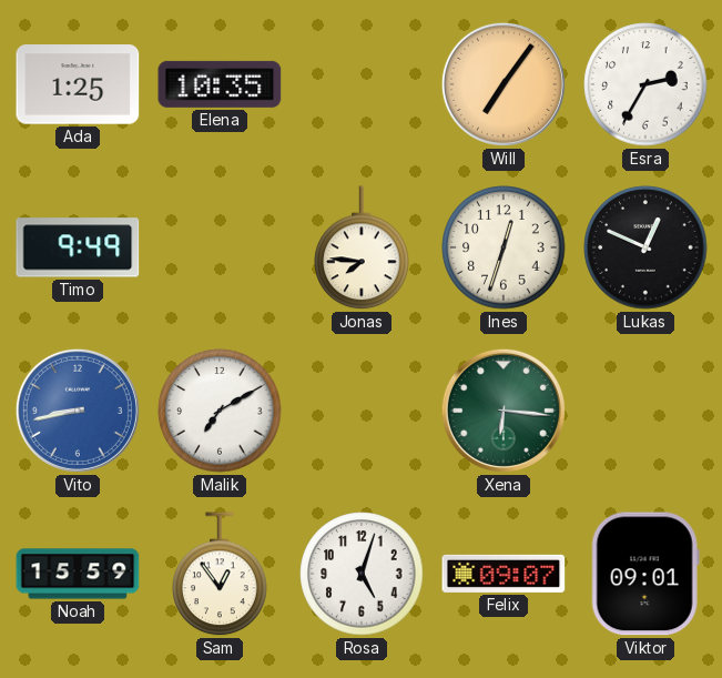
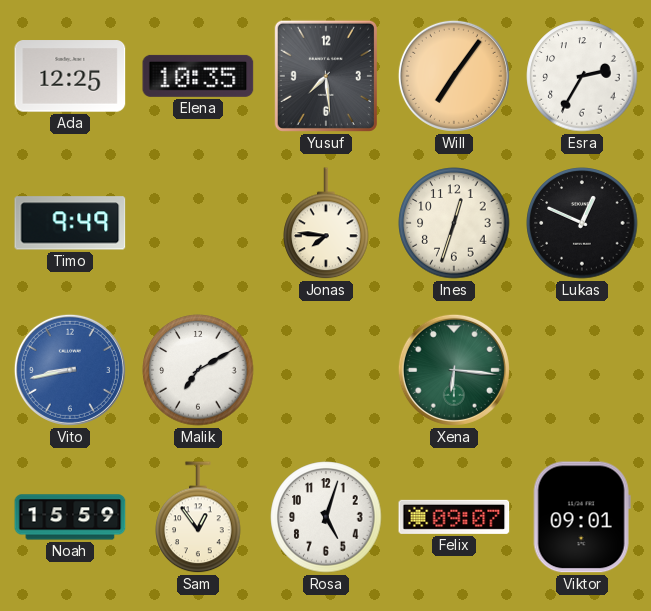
Ada: 1:25 -> 12:25
Yusuf: none -> 7:29
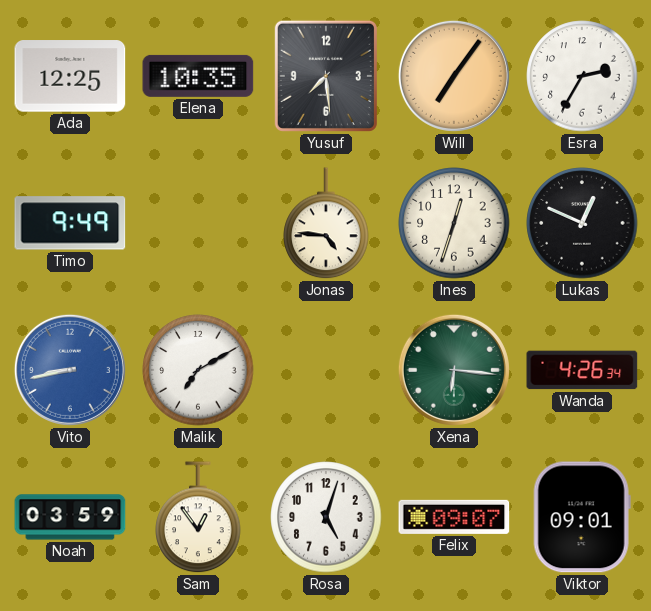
Jonas: 7:46 -> 4:46
Wanda: none -> 4:26
Noah: 15:59 -> 03:59
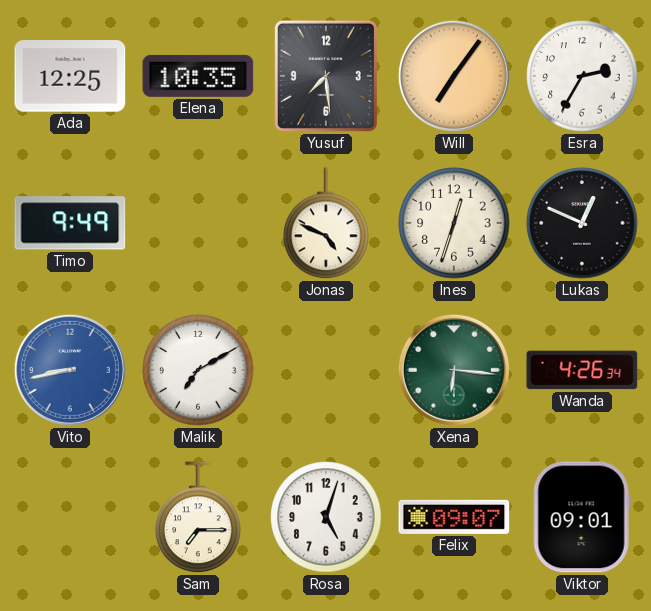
Jonas: 4:46 -> 4:49
Noah: 03:59 -> none
Sam: 12:54 -> 7:15
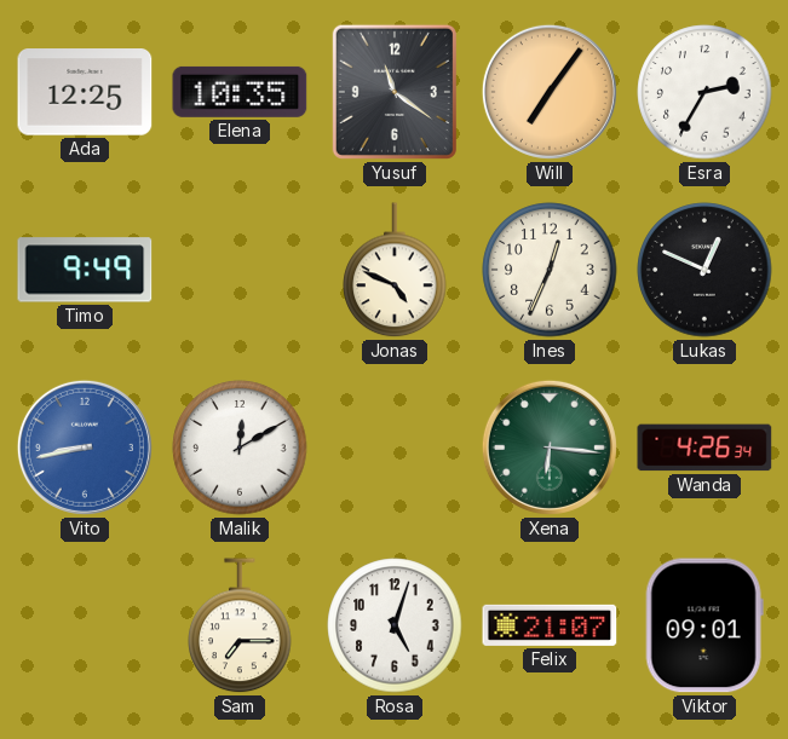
Yusuf: 7:29 -> 11:21
Ines: 12:33 -> 12:34
Malik: 7:10 -> 12:10
Felix: 09:07 -> 21:07
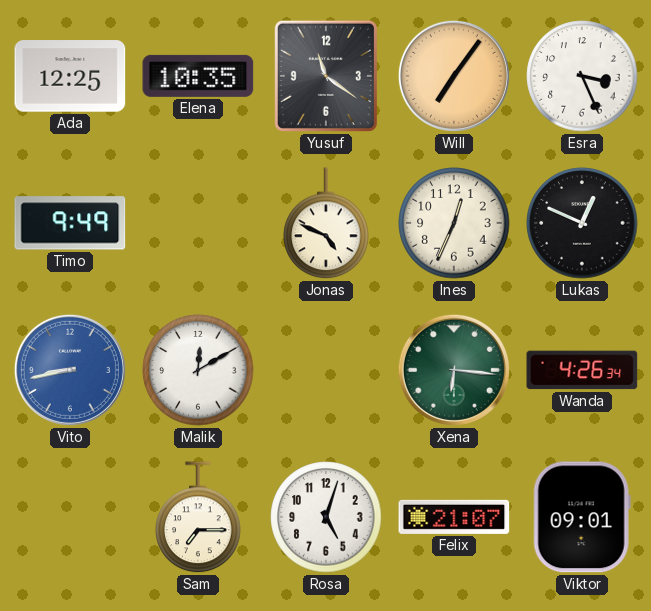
Esra: 2:35 -> 3:26
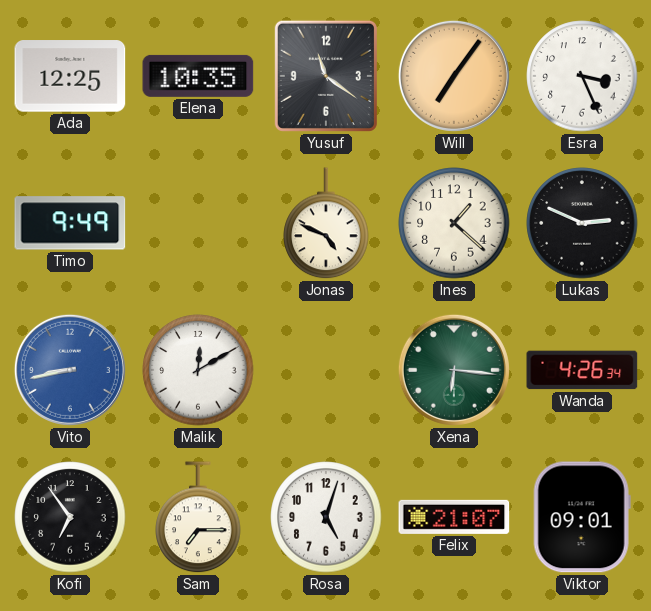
Ines: 12:34 -> 1:22
Lukas: 12:49 -> 2:49
Kofi: none -> 6:54
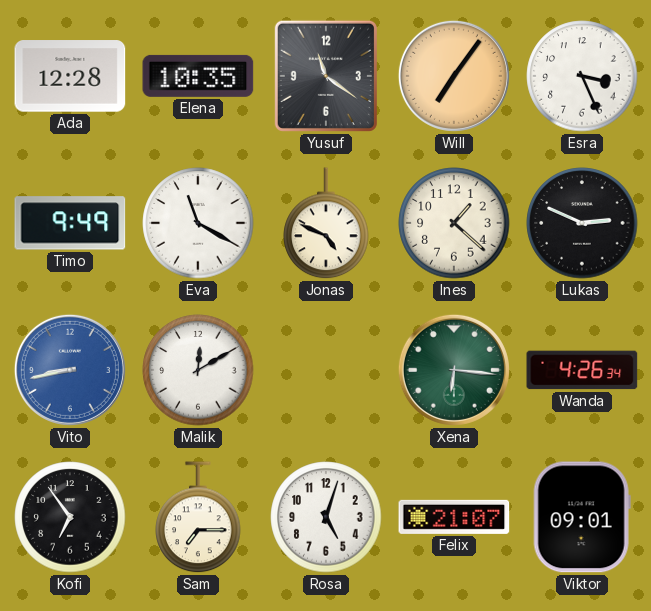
Ada: 12:25 -> 12:28
Eva: none -> 11:20
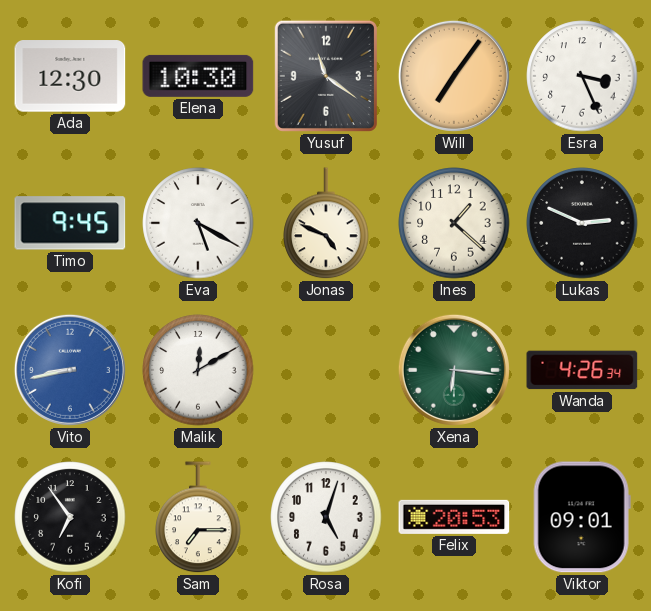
Ada: 12:28 -> 12:30
Elena: 10:35 -> 10:30
Timo: 9:49 -> 9:45
Eva: 11:20 -> 5:20
Felix: 21:07 -> 20:53
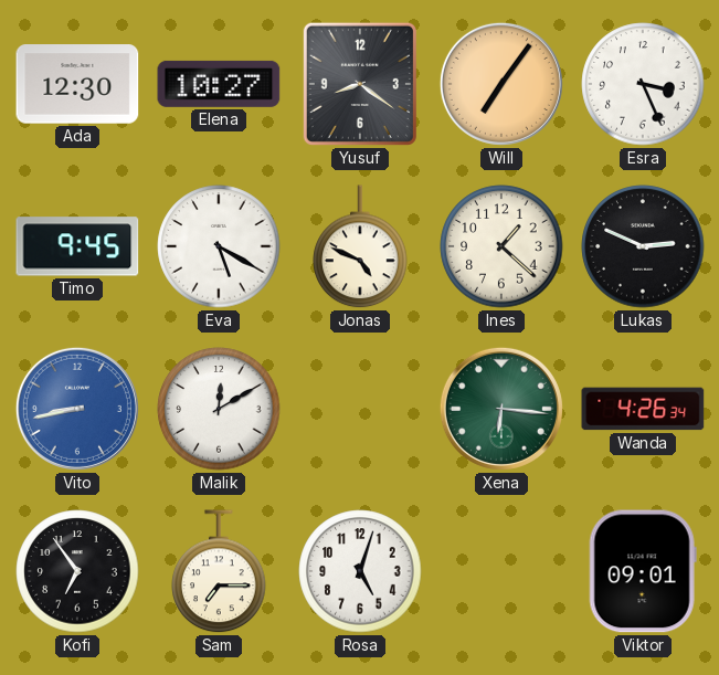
Elena: 10:30 -> 10:27
Yusuf: 11:21 -> 8:21
Felix: 20:53 -> none
